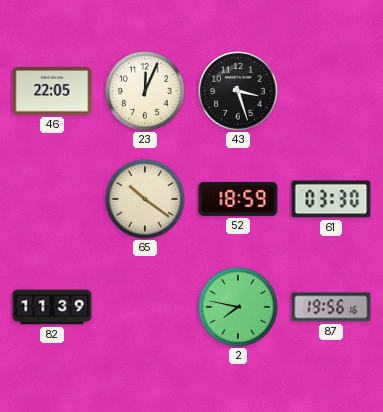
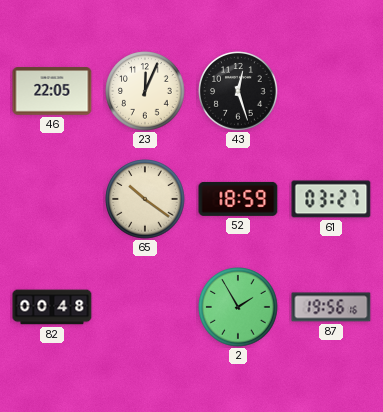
43: 3:27 -> 12:27
61: 03:30 -> 03:27
82: 11:39 -> 00:48
2: 7:47 -> 1:55
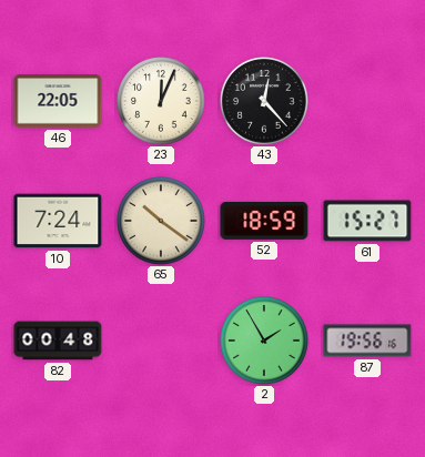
43: 12:27 -> 12:23
10: none -> 7:24
61: 03:27 -> 15:27
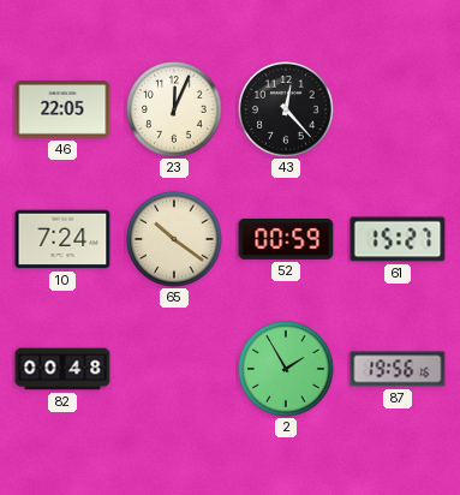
52: 18:59 -> 00:59
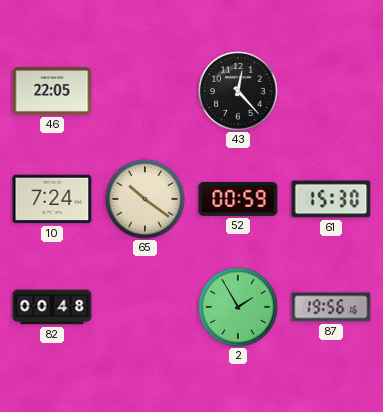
23: 12:04 -> none
61: 15:27 -> 15:30
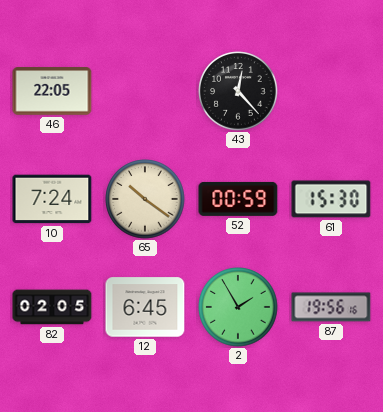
82: 00:48 -> 02:05
12: none -> 6:45
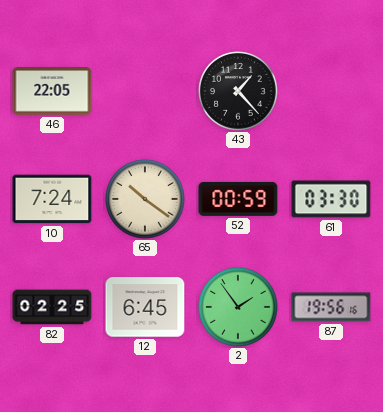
43: 12:23 -> 1:23
61: 15:30 -> 03:30
82: 02:05 -> 02:25
2: 1:55 -> 1:54
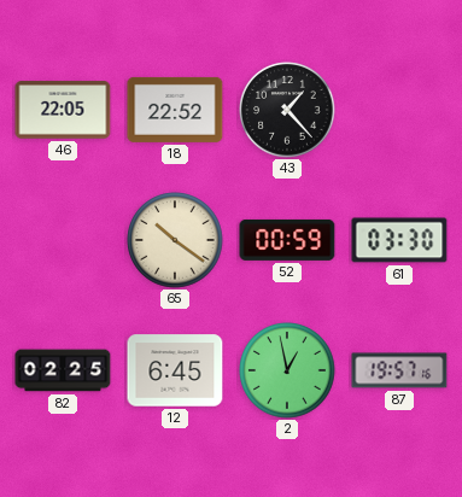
18: none -> 22:52
10: 7:24 -> none
2: 1:54 -> 12:58
87: 19:56 -> 19:57
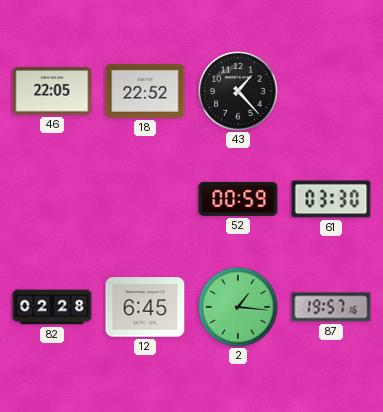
65: 10:21 -> none
82: 02:25 -> 02:28
2: 12:58 -> 1:16
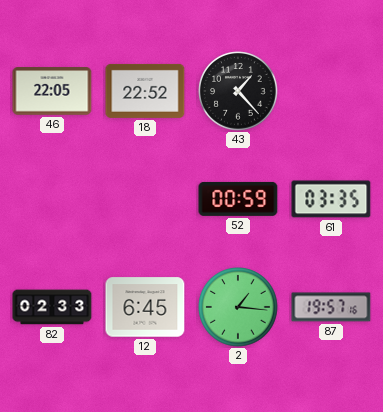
61: 03:30 -> 03:35
82: 02:28 -> 02:33
